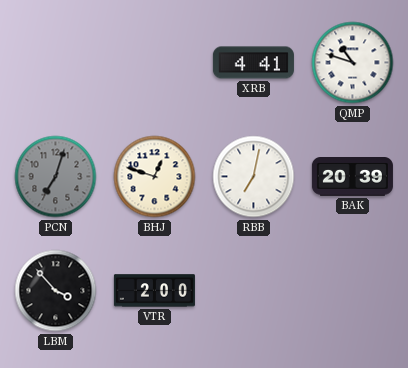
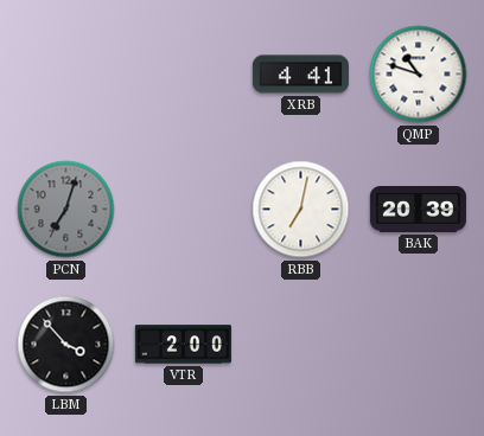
BHJ: 12:48 -> none
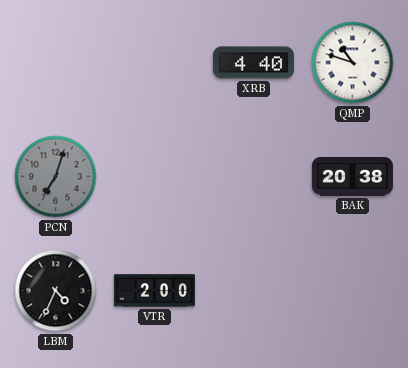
XRB: 4:41 -> 4:40
RBB: 7:02 -> none
BAK: 20:39 -> 20:38
LBM: 3:53 -> 4:34
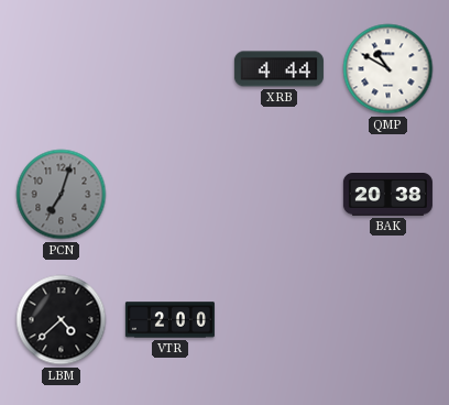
XRB: 4:40 -> 4:44
QMP: 10:48 -> 10:50
LBM: 4:34 -> 4:38
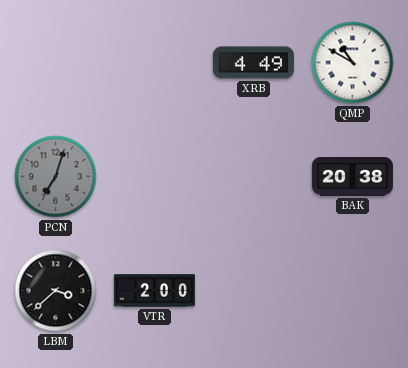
XRB: 4:44 -> 4:49
LBM: 4:38 -> 3:38
